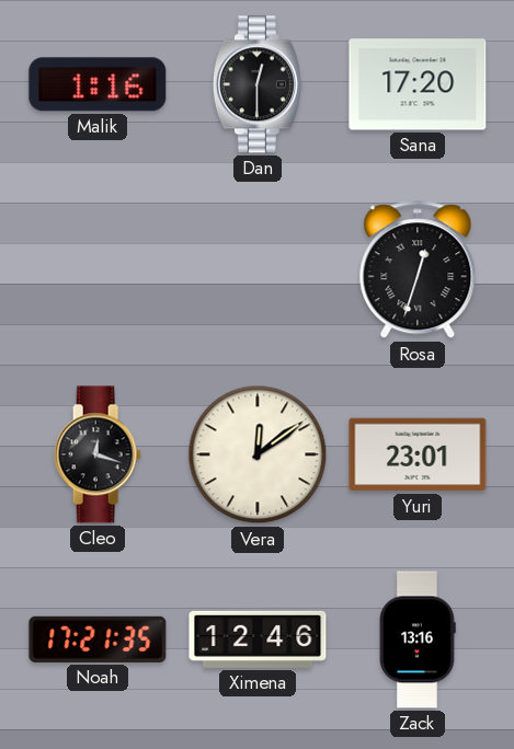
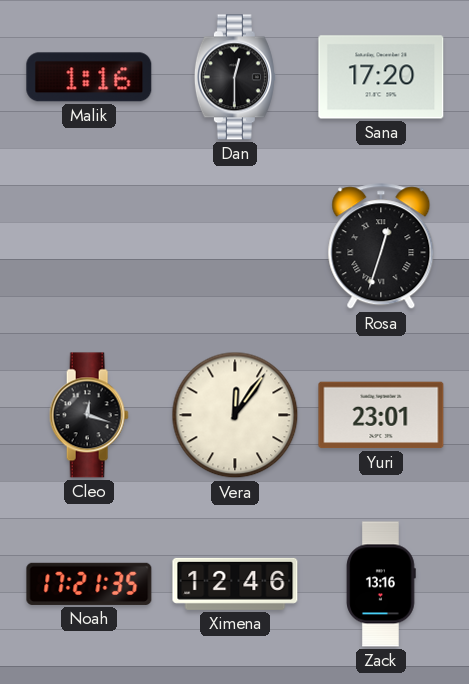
Vera: 12:09 -> 12:06
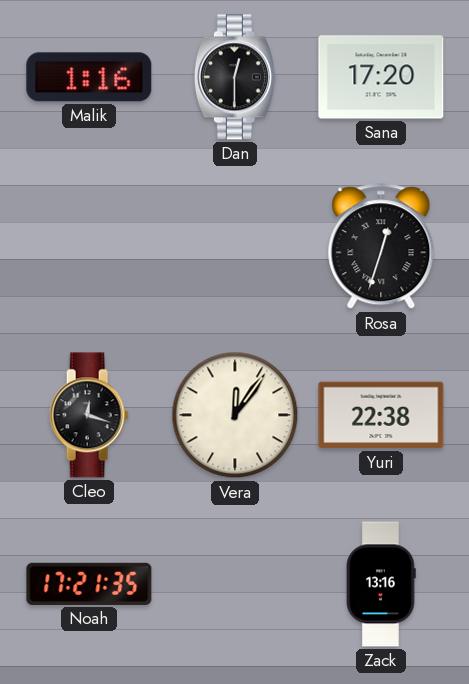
Yuri: 23:01 -> 22:38
Ximena: 12:46 -> none
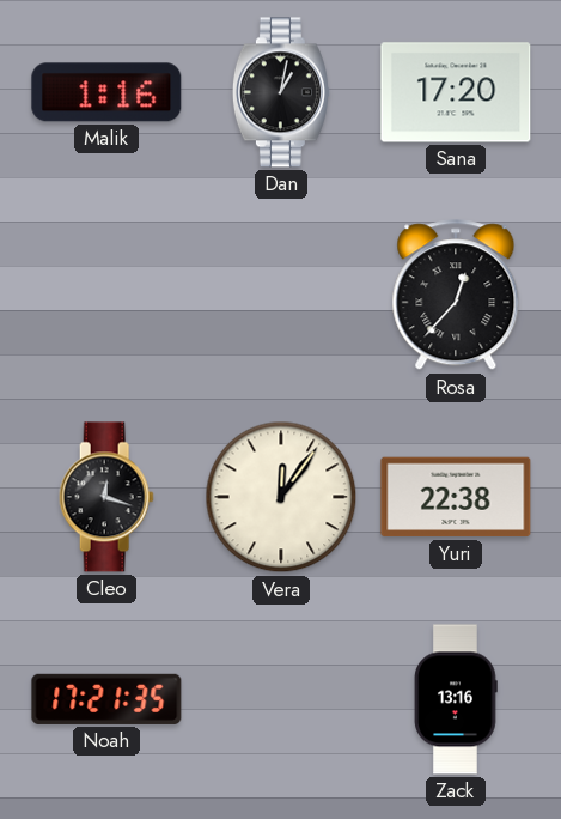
Dan: 12:30 -> 1:02
Rosa: 12:33 -> 12:37
